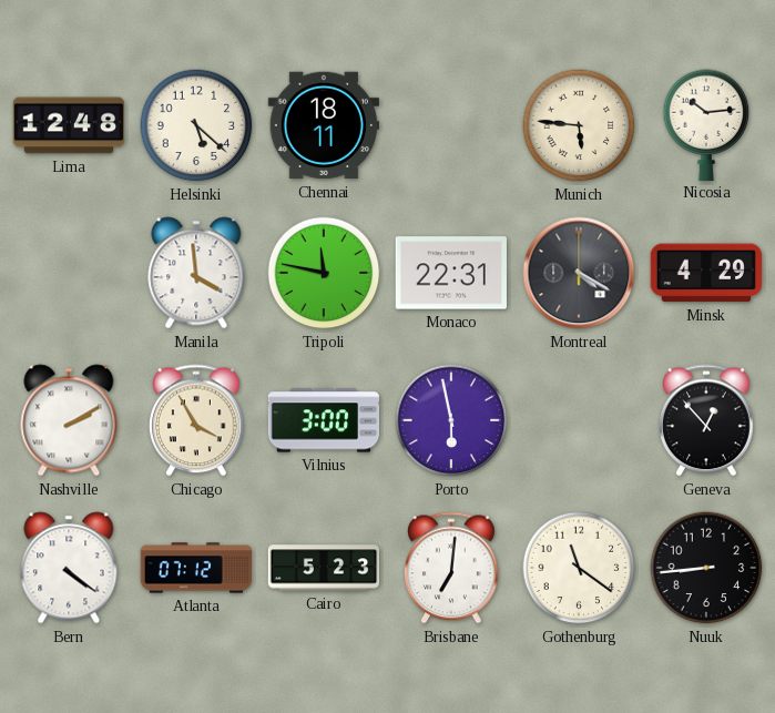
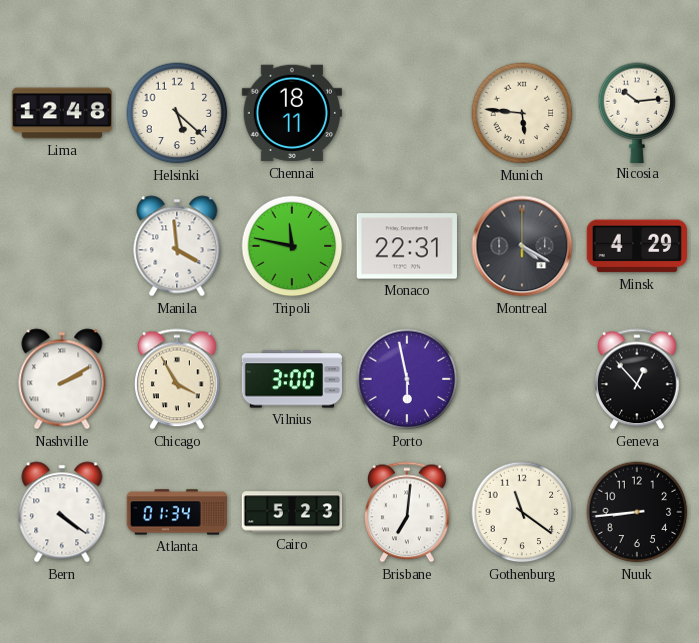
Atlanta: 07:12 -> 01:34
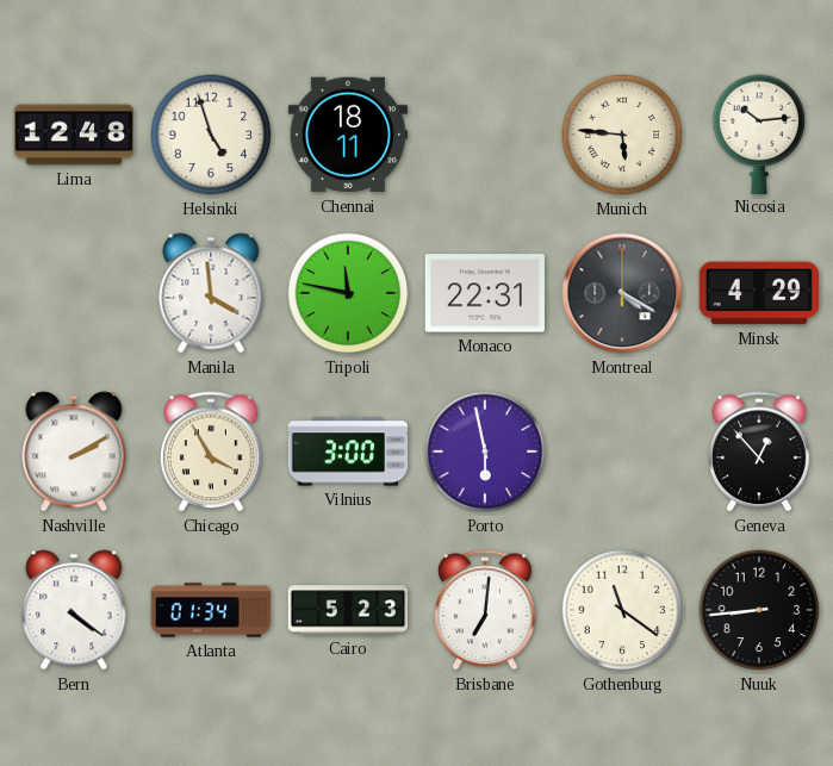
Helsinki: 5:22 -> 4:57
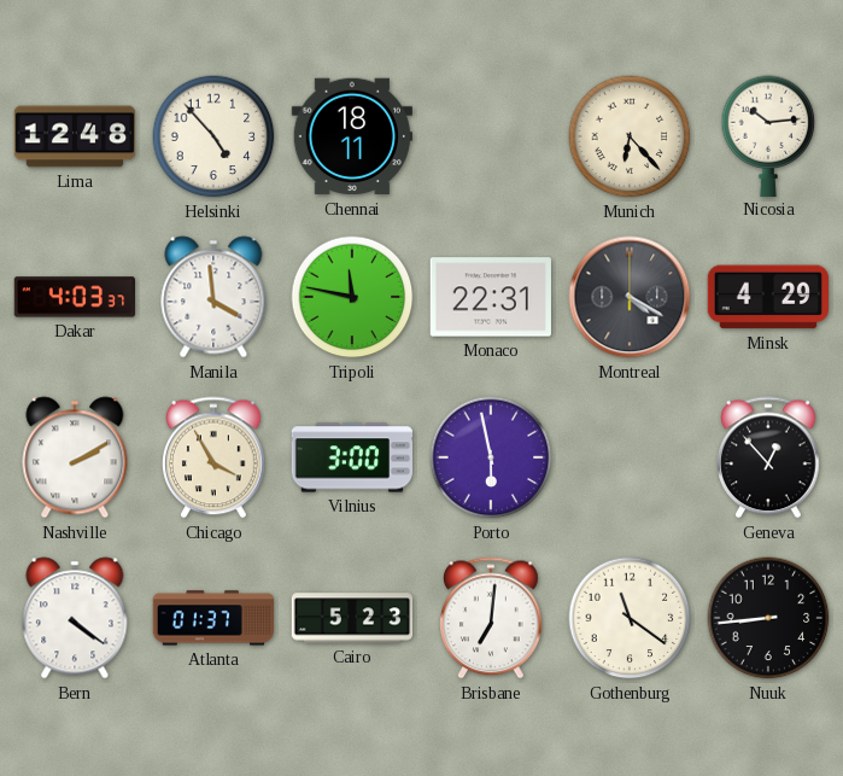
Helsinki: 4:57 -> 4:53
Munich: 5:46 -> 6:23
Dakar: none -> 4:03
Atlanta: 01:34 -> 01:37
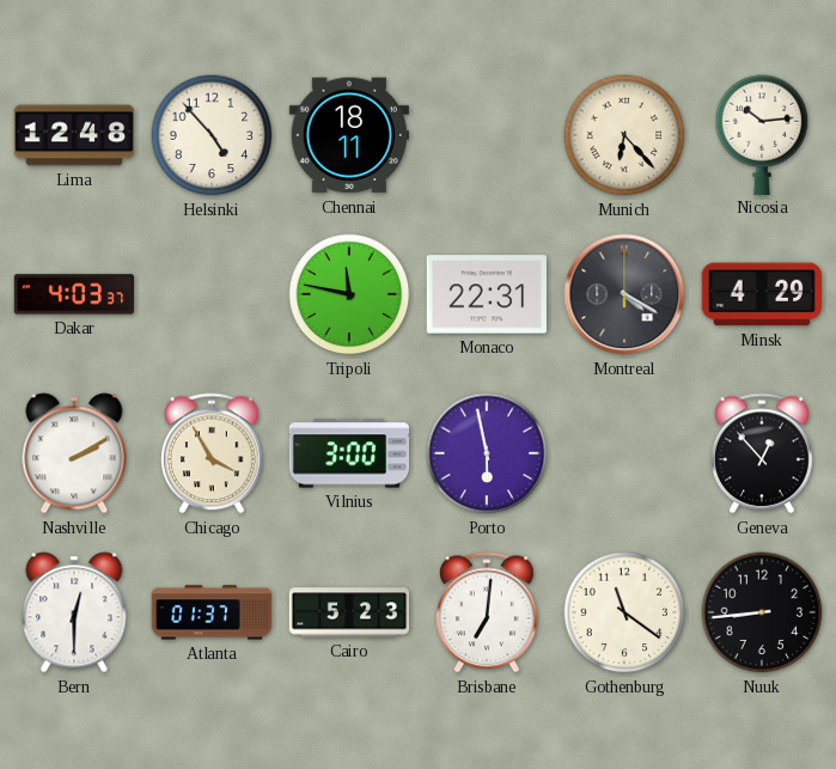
Manila: 3:59 -> none
Bern: 4:21 -> 12:30
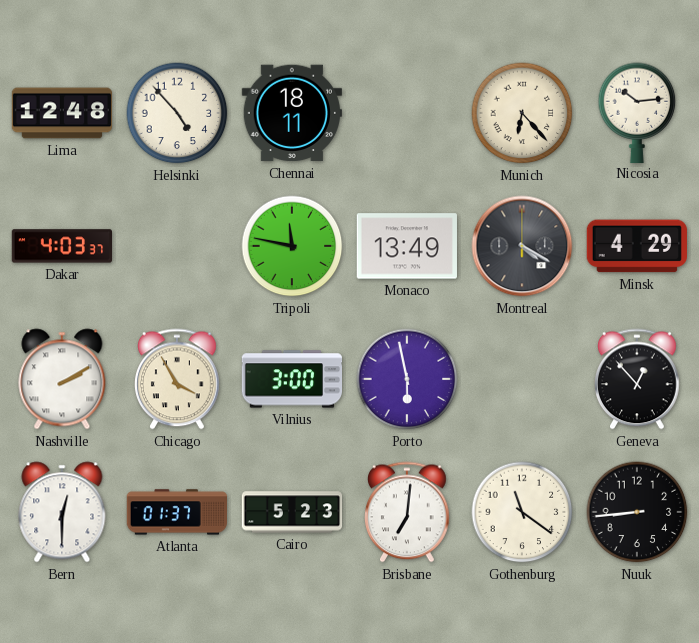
Monaco: 22:31 -> 13:49
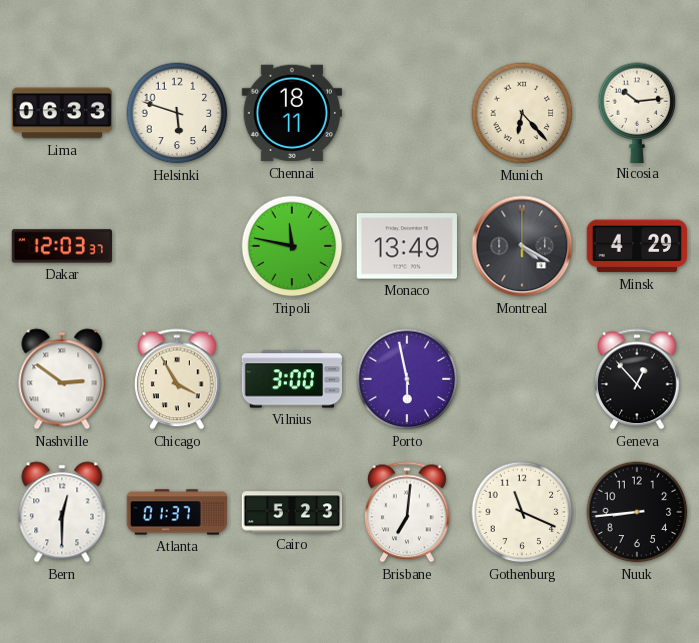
Lima: 12:48 -> 06:33
Helsinki: 4:53 -> 5:48
Dakar: 4:03 -> 12:03
Nashville: 2:10 -> 2:51
Gothenburg: 11:21 -> 11:19
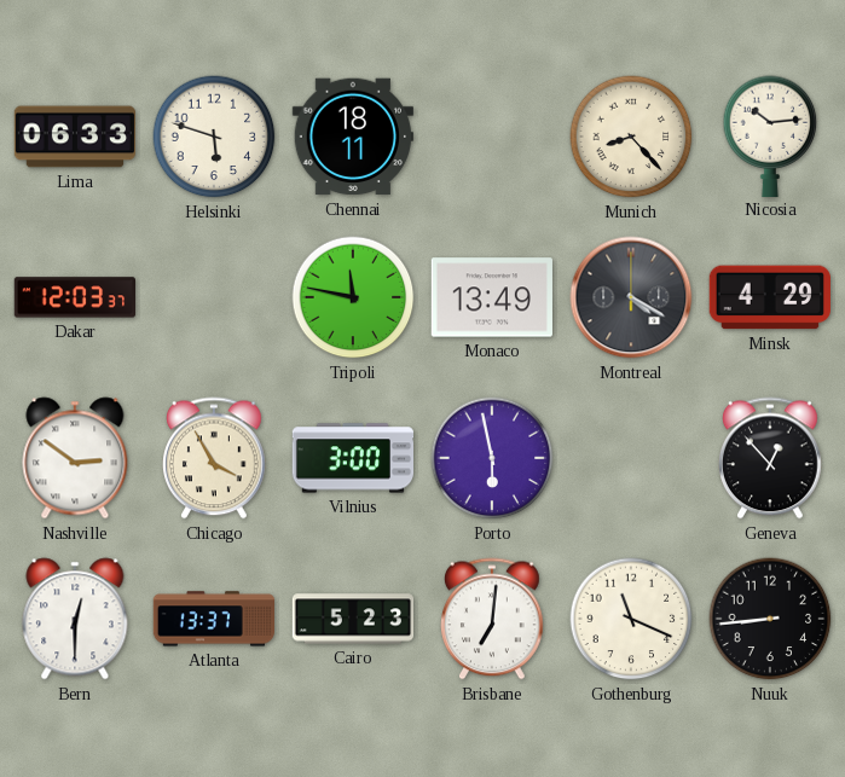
Munich: 6:23 -> 8:23
Atlanta: 01:37 -> 13:37
